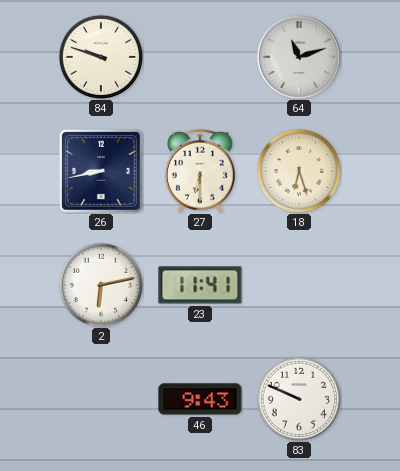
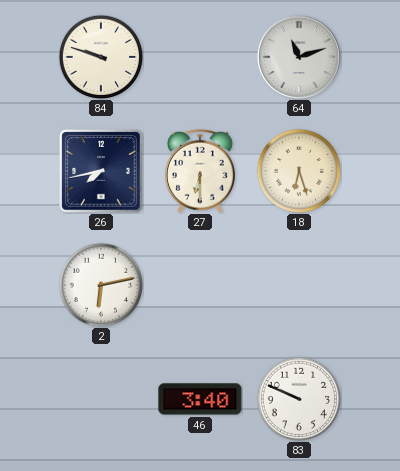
26: 8:43 -> 7:43
23: 11:41 -> none
46: 9:43 -> 3:40
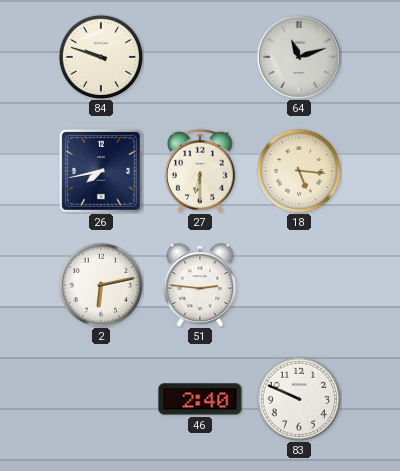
18: 6:27 -> 5:16
51: none -> 2:46
46: 3:40 -> 2:40
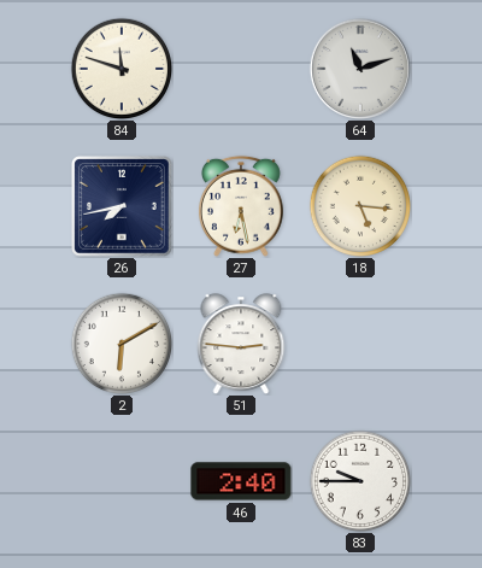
84: 9:48 -> 11:48
27: 6:30 -> 6:28
2: 6:13 -> 6:10
83: 9:49 -> 9:45
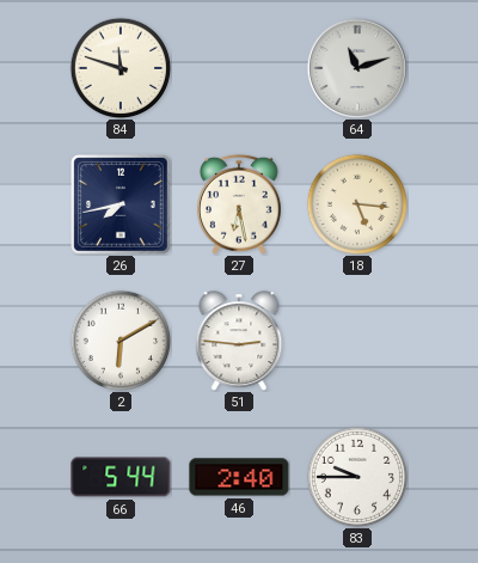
66: none -> 5:44
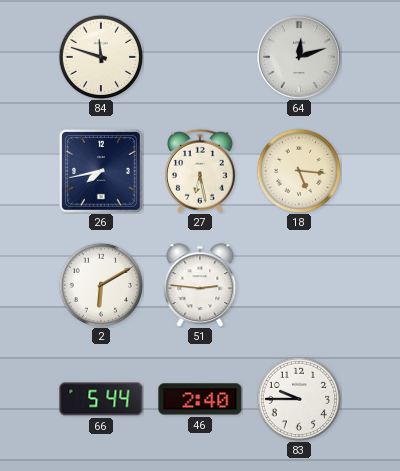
64: 11:12 -> 12:12
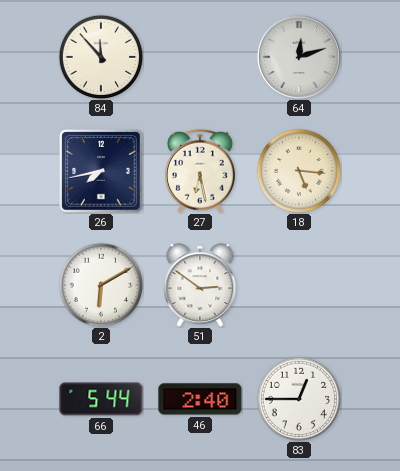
84: 11:48 -> 11:53
51: 2:46 -> 2:51
83: 9:45 -> 12:45
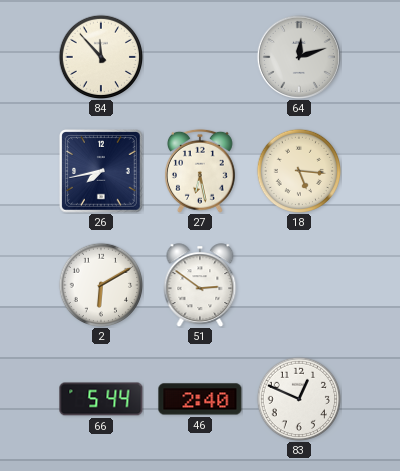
83: 12:45 -> 12:49
